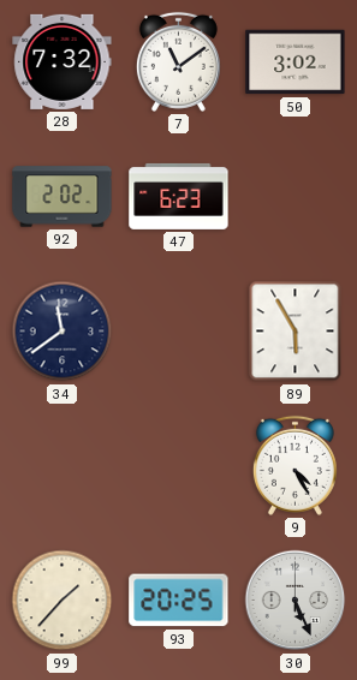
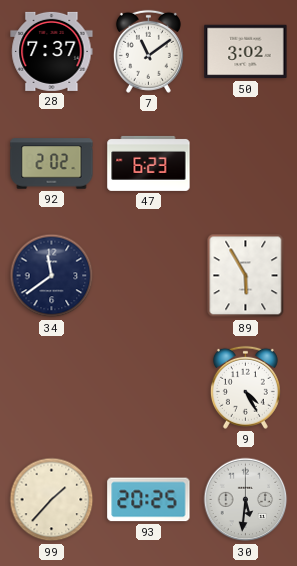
28: 7:32 -> 7:37
30: 5:26 -> 5:31
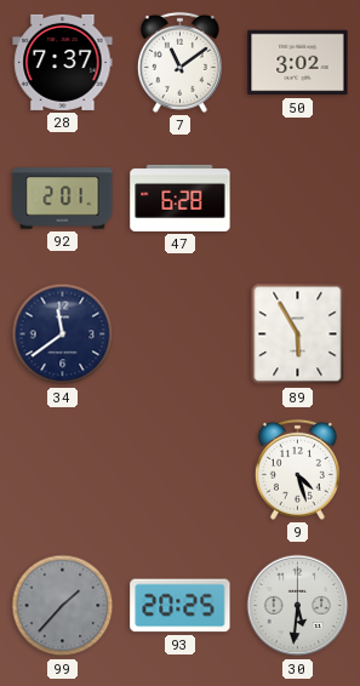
92: 2:02 -> 2:01
47: 6:23 -> 6:28
9: 4:25 -> 4:27
99 dial: cream -> grey
